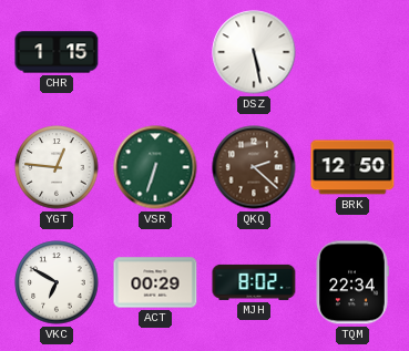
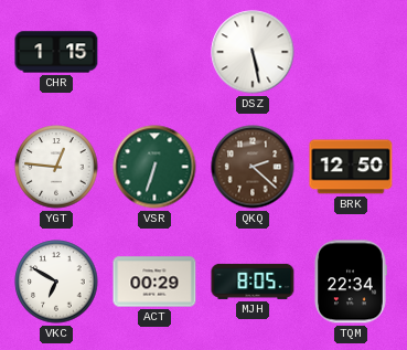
MJH: 8:02 -> 8:05
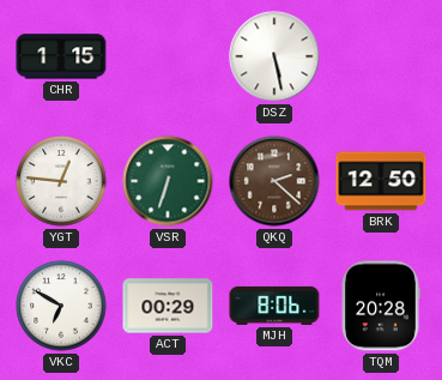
MJH: 8:05 -> 8:06
TQM: 22:34 -> 20:28
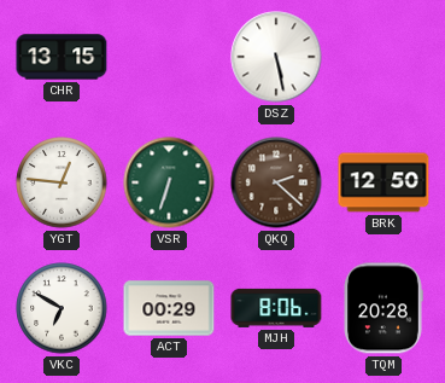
CHR: 1:15 -> 13:15
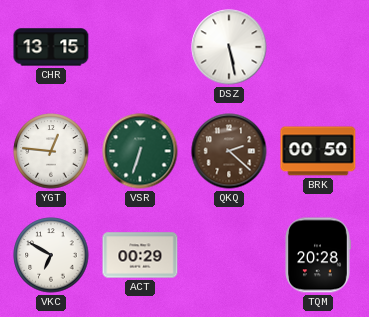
BRK: 12:50 -> 00:50
MJH: 8:06 -> none
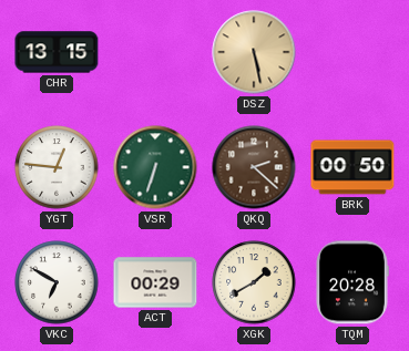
DSZ dial: white -> champagne
XGK: none -> 1:40
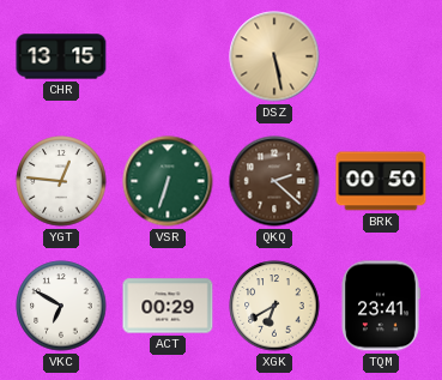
XGK: 1:40 -> 6:40
TQM: 20:28 -> 23:41
